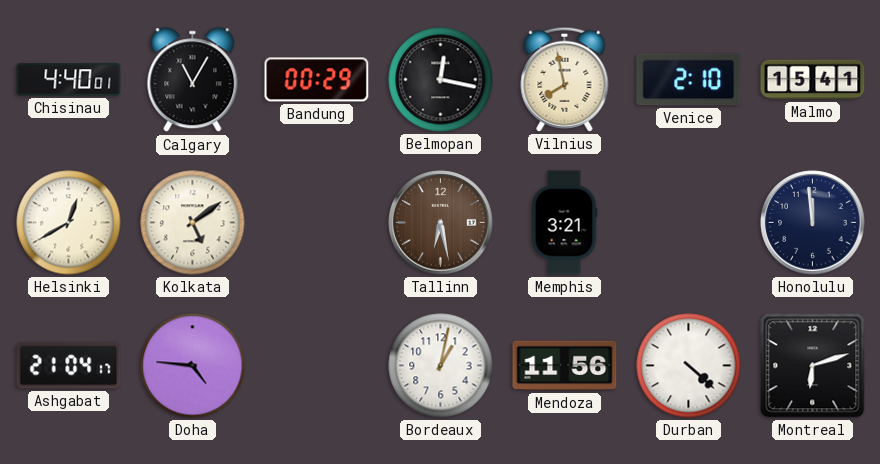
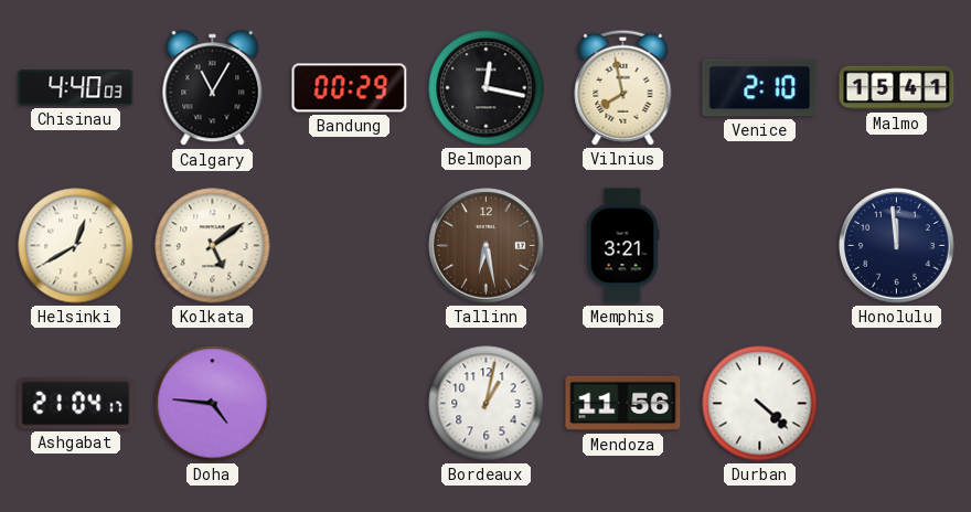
Chisinau: 4:40:01 -> 4:40:03
Montreal: 6:12 -> none
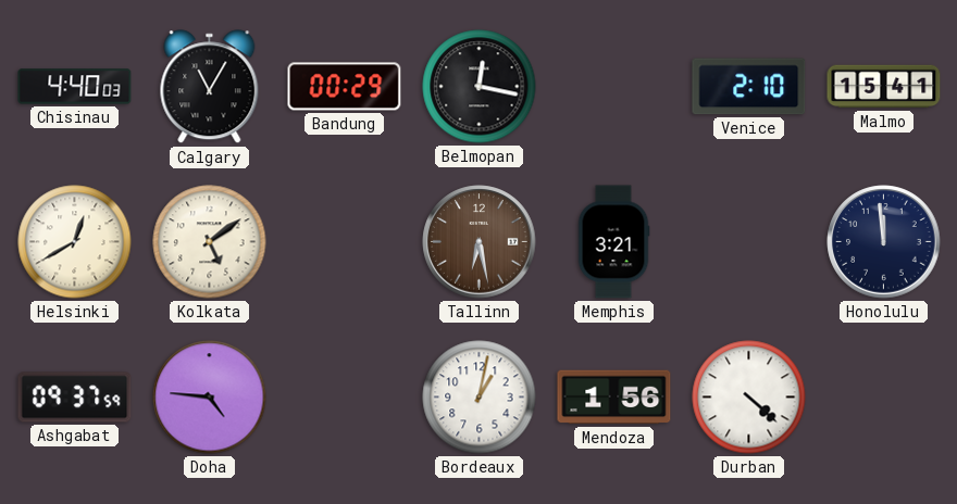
Vilnius: 7:58 -> none
Ashgabat: 21:04 -> 09:37
Mendoza: 11:56 -> 1:56
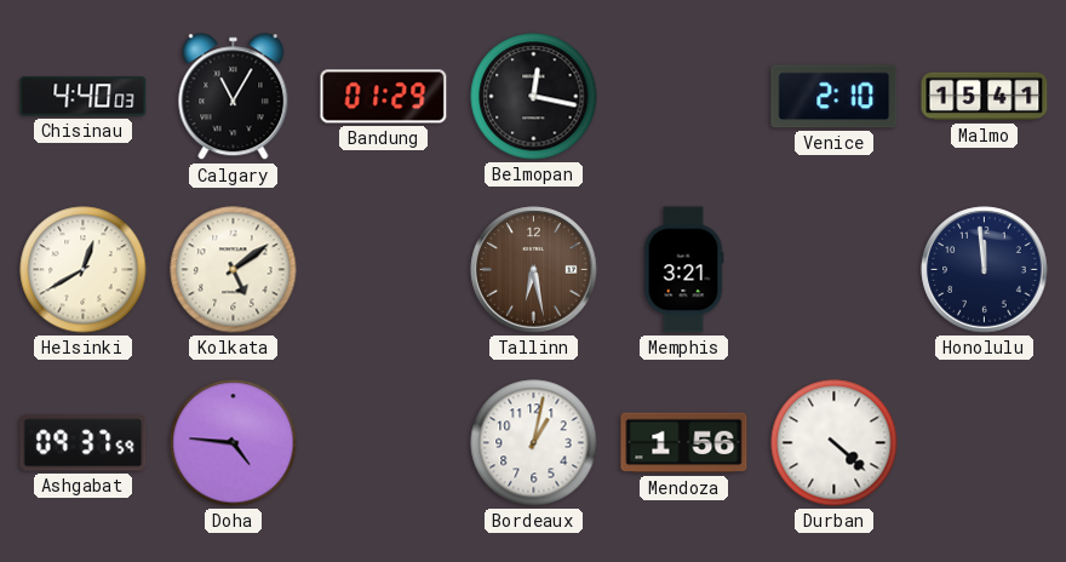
Bandung: 00:29 -> 01:29
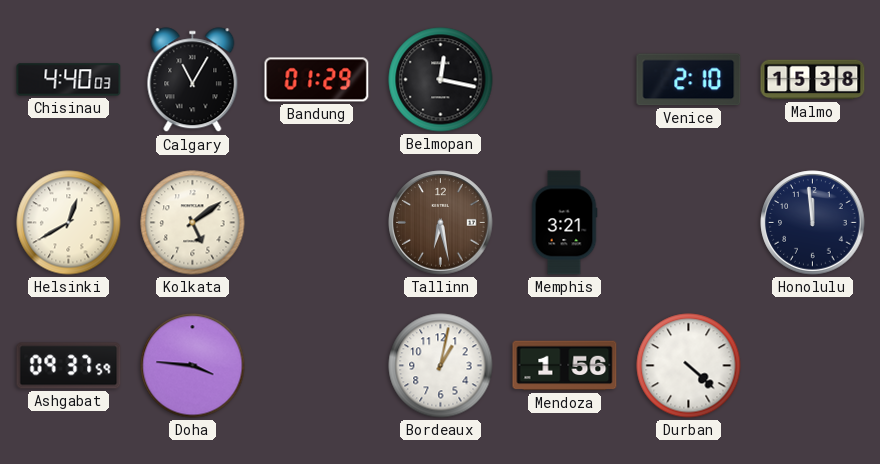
Malmo: 15:41 -> 15:38
Doha: 4:46 -> 3:46
